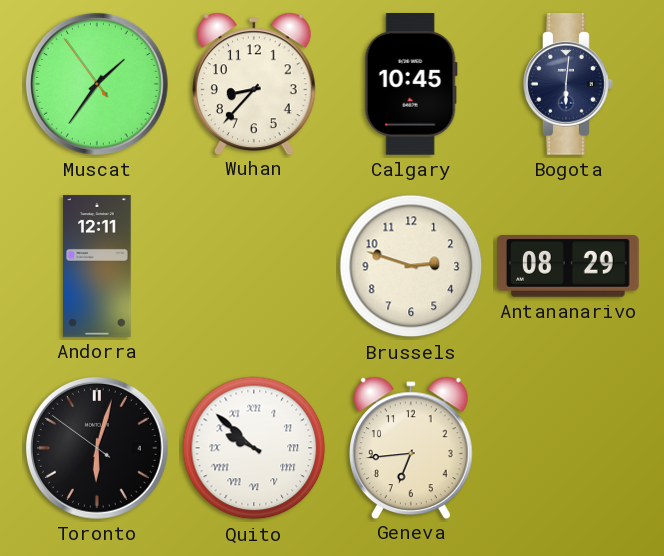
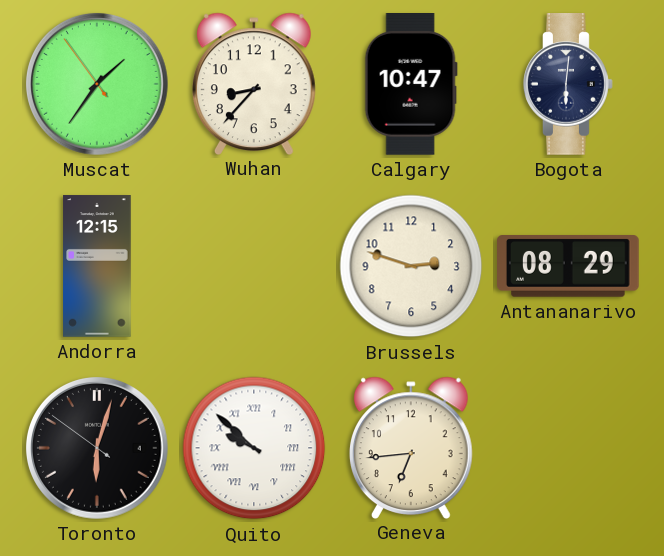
Calgary: 10:45 -> 10:47
Andorra: 12:11 -> 12:15
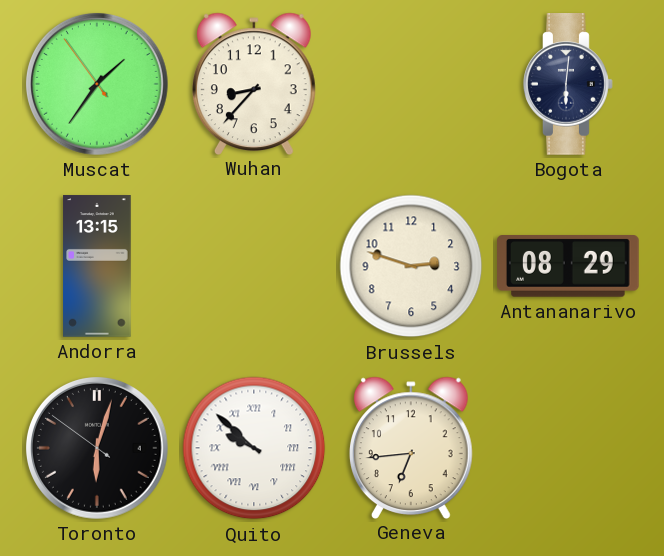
Calgary: 10:47 -> none
Andorra: 12:15 -> 13:15
